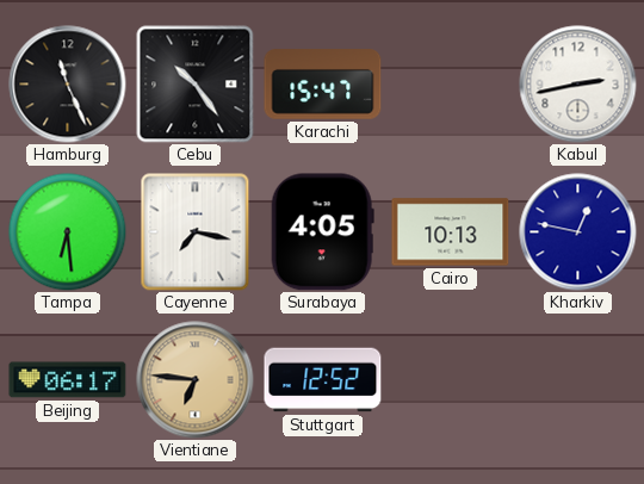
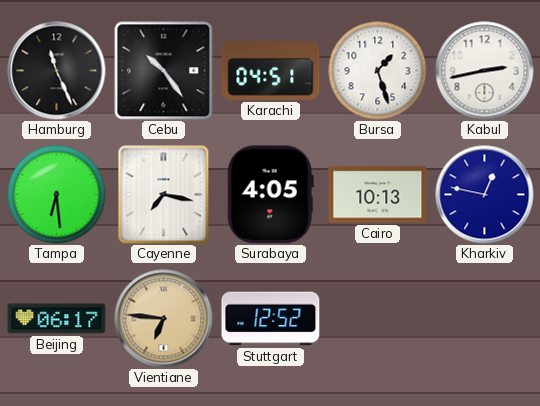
Karachi: 15:47 -> 04:51
Bursa: none -> 1:27
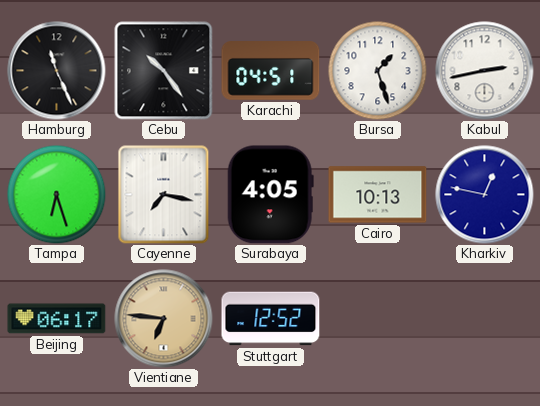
Tampa: 6:29 -> 6:27
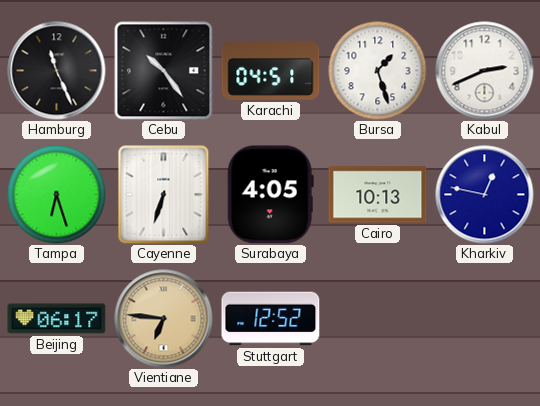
Kabul: 2:43 -> 2:41
Cayenne: 7:17 -> 6:33
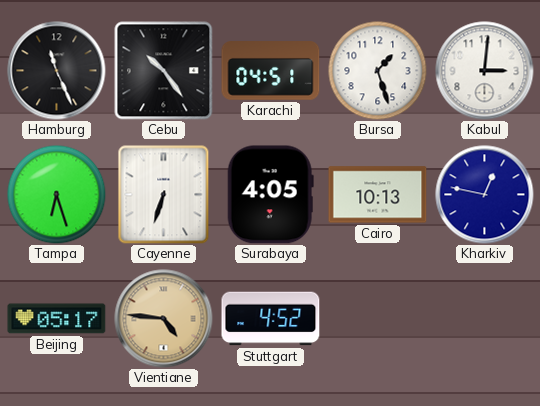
Kabul: 2:41 -> 3:01
Beijing: 06:17 -> 05:17
Vientiane: 6:46 -> 4:46
Stuttgart: 12:52 -> 4:52
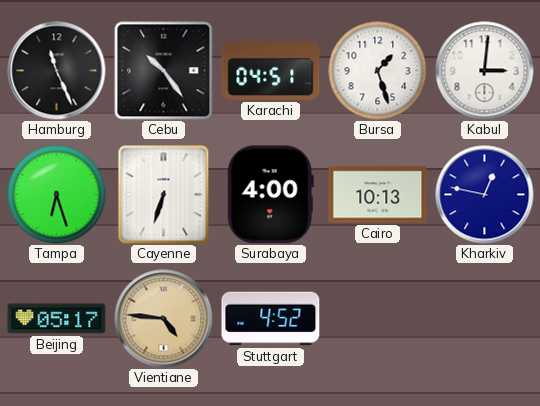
Surabaya: 4:05 -> 4:00
